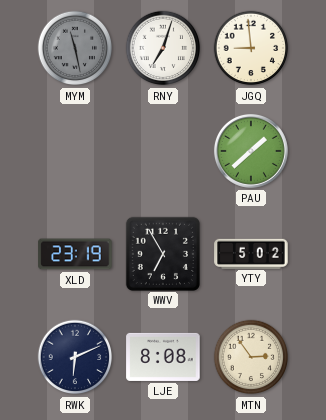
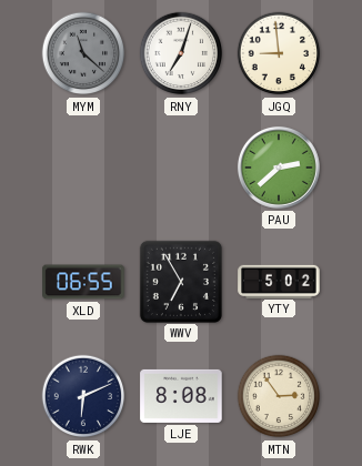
MYM: 11:28 -> 11:22
PAU: 1:38 -> 2:38
XLD: 23:19 -> 06:55
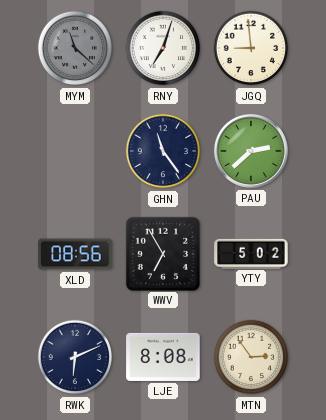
GHN: none -> 11:24
XLD: 06:55 -> 08:56
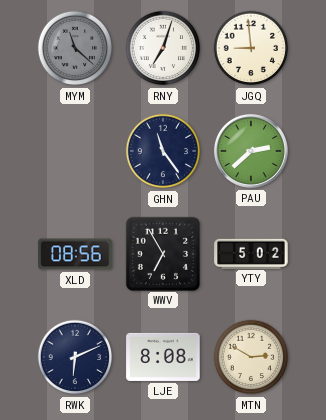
MTN: 2:54 -> 2:50
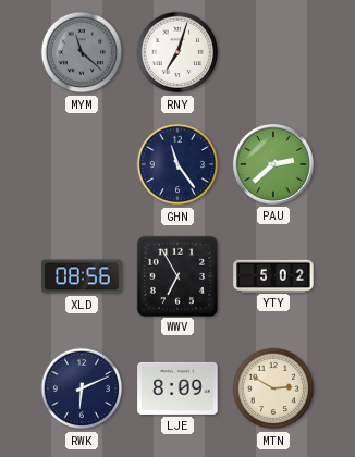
JGQ: 8:59 -> none
LJE: 8:08 -> 8:09
